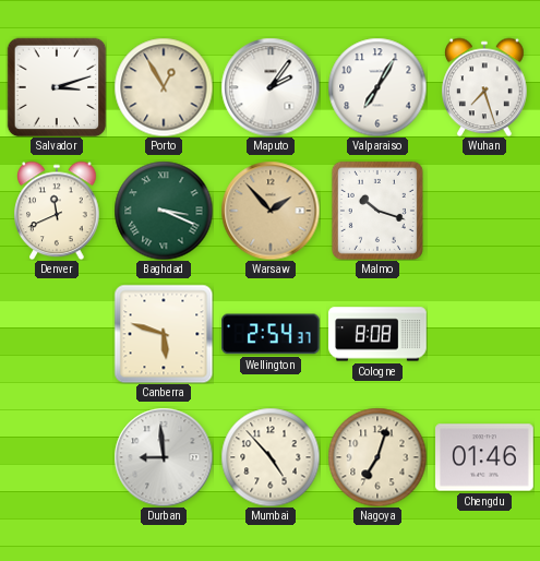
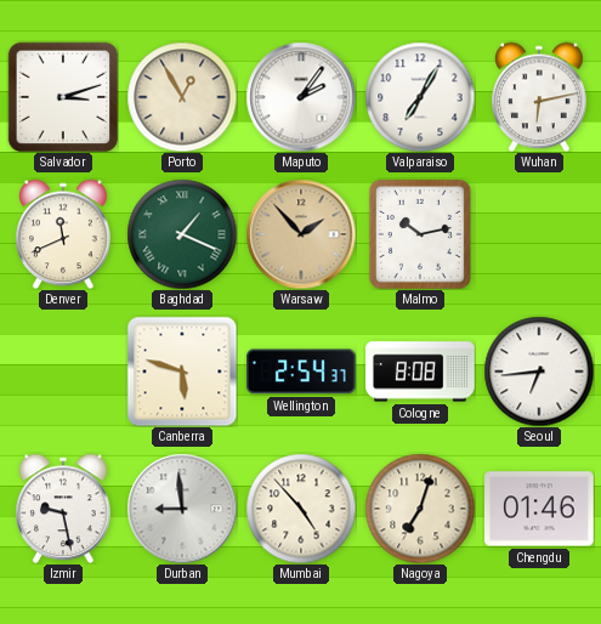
Wuhan: 7:27 -> 6:13
Baghdad: 3:19 -> 1:19
Malmo: 10:18 -> 10:13
Seoul: none -> 6:44
Izmir: none -> 9:28
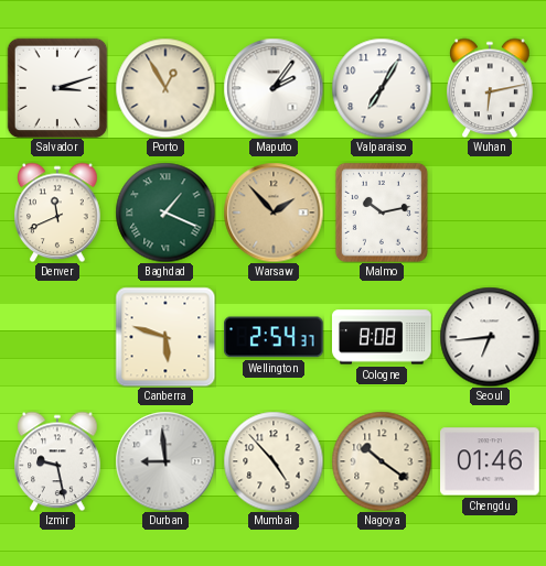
Nagoya: 7:03 -> 10:21
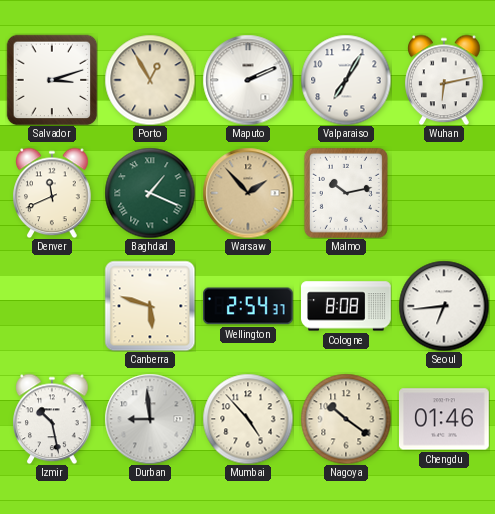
Maputo: 2:06 -> 2:11
Izmir: 9:28 -> 10:28
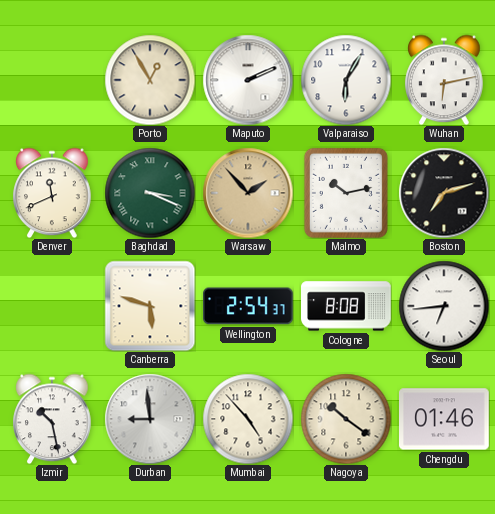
Salvador: 3:12 -> none
Valparaiso: 7:05 -> 6:05
Baghdad: 1:19 -> 3:19
Boston: none -> 7:12
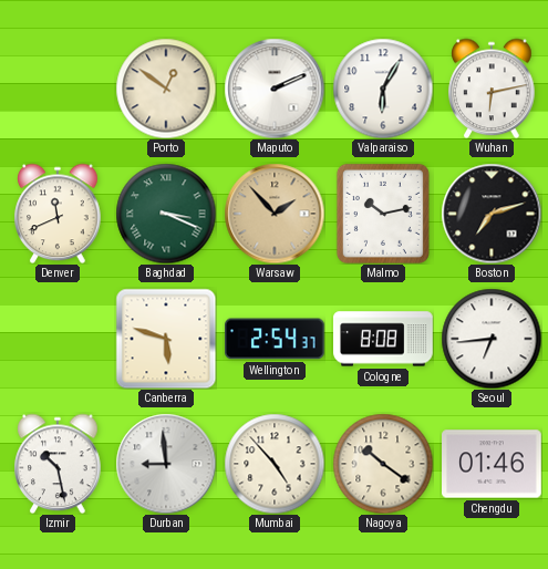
Porto: 12:55 -> 12:51
